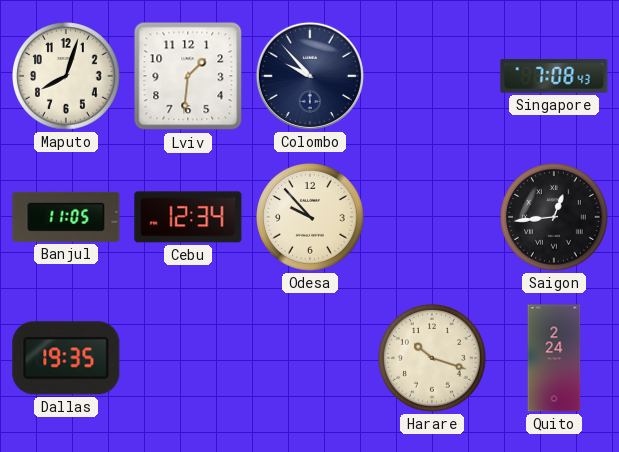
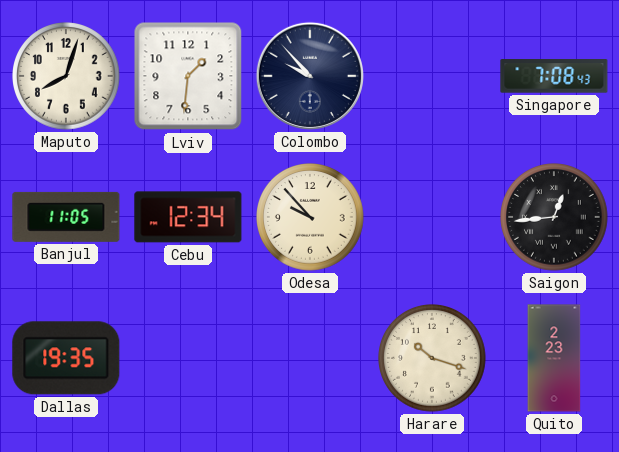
Quito: 2:24 -> 2:23
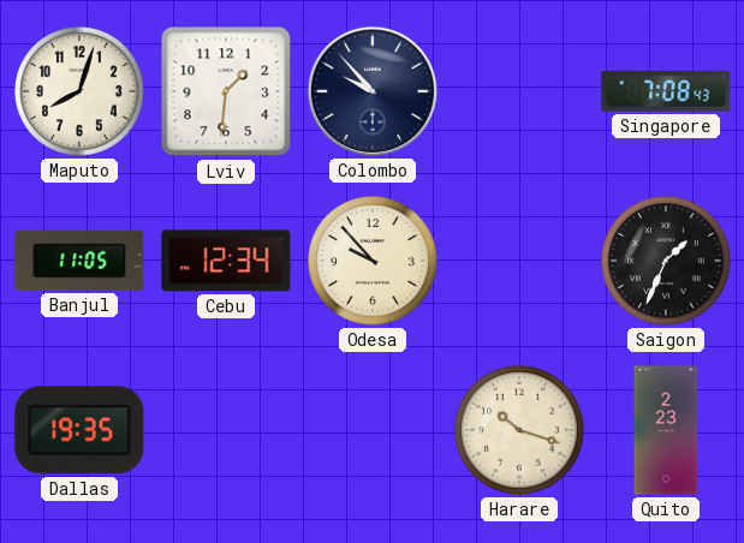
Saigon: 12:44 -> 1:34
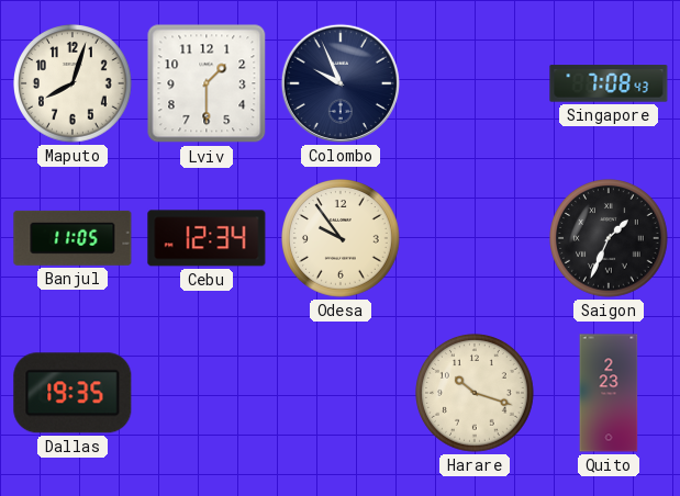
Lviv: 1:31 -> 1:30
Colombo: 9:53 -> 9:56
Odesa: 9:53 -> 9:54
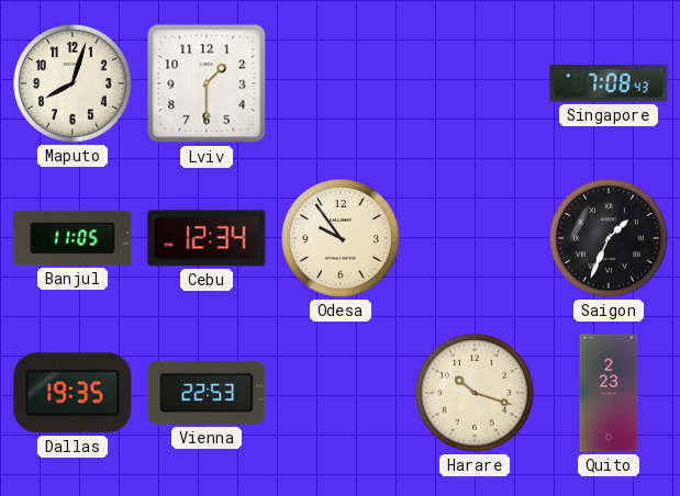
Colombo: 9:56 -> none
Vienna: none -> 22:53
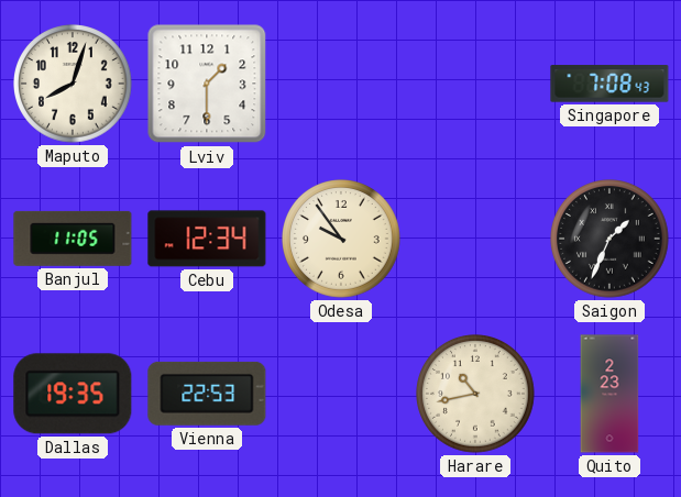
Harare: 10:18 -> 10:43
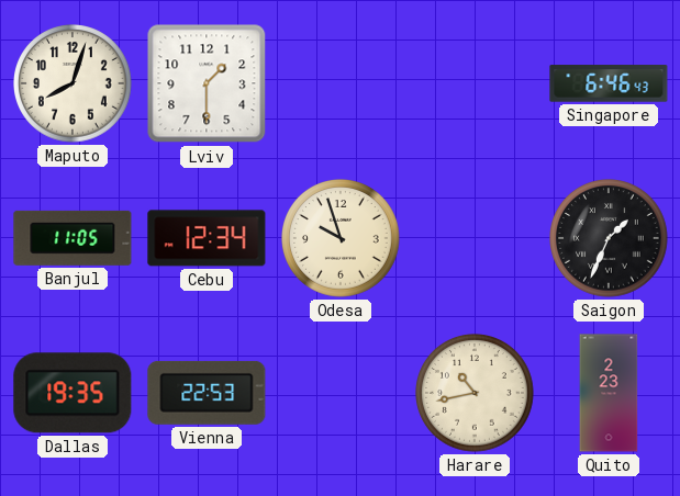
Singapore: 7:08 -> 6:46
Odesa: 9:54 -> 9:57
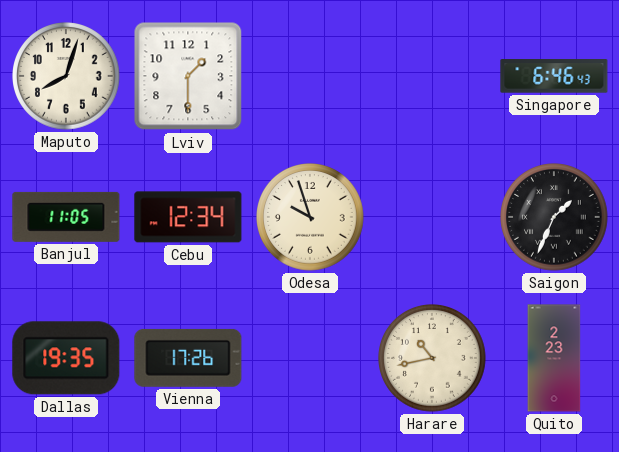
Vienna: 22:53 -> 17:26
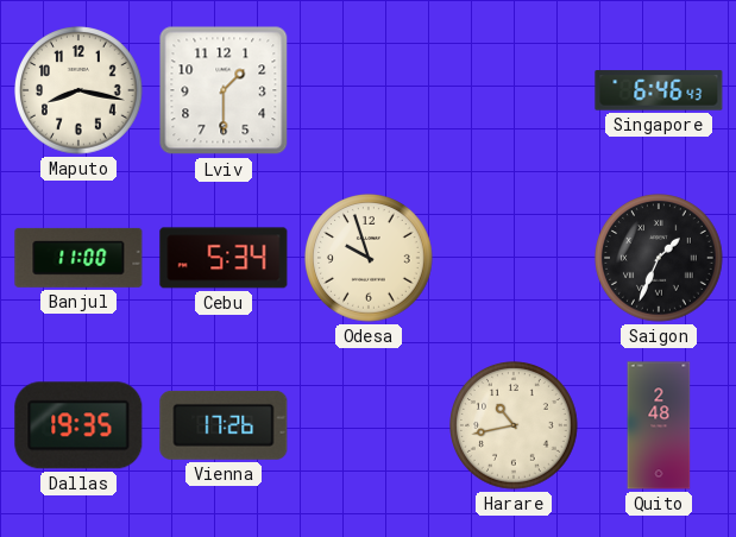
Maputo: 8:03 -> 8:17
Banjul: 11:05 -> 11:00
Cebu: 12:34 -> 5:34
Quito: 2:23 -> 2:48
